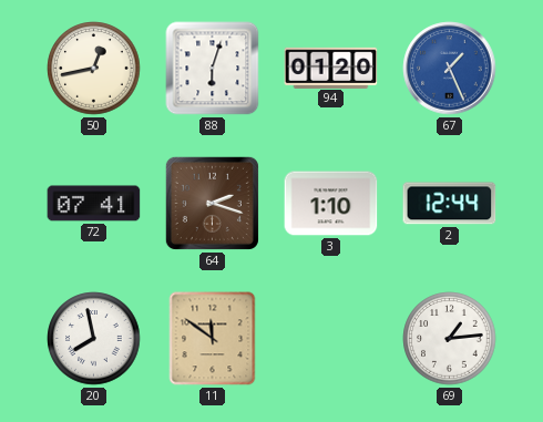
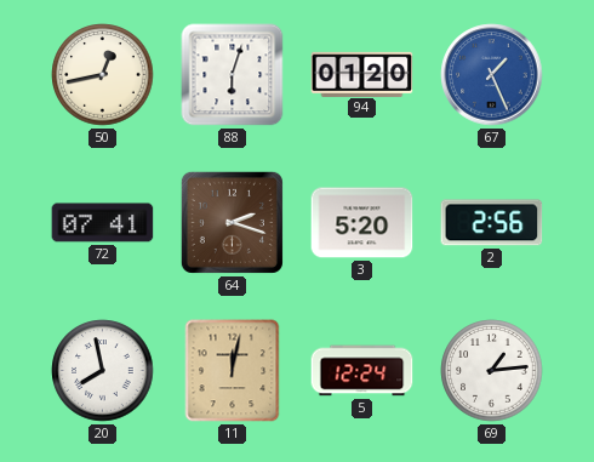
3: 1:10 -> 5:20
2: 12:44 -> 2:56
11: 11:51 -> 12:02
5: none -> 12:24
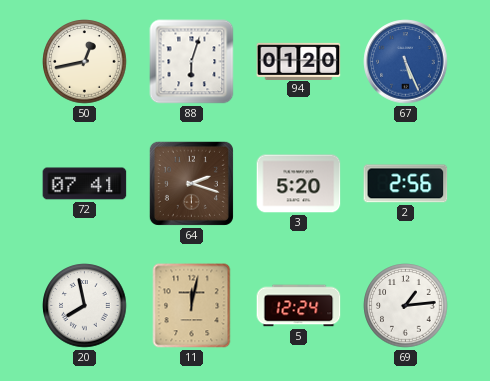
67: 1:26 -> 5:26
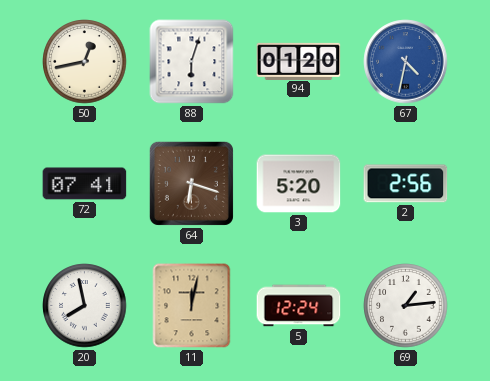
67: 5:26 -> 4:32
64: 2:18 -> 6:18
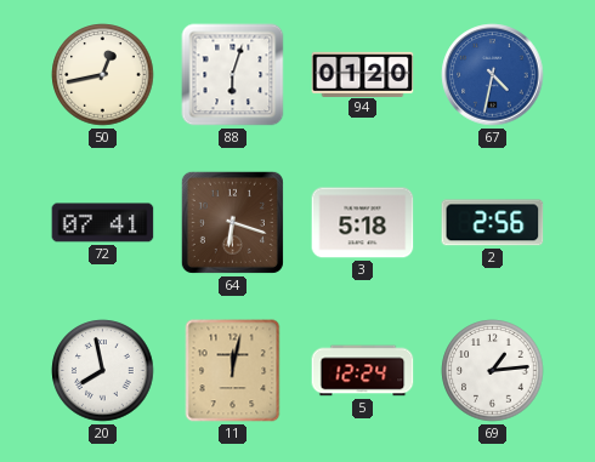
3: 5:20 -> 5:18
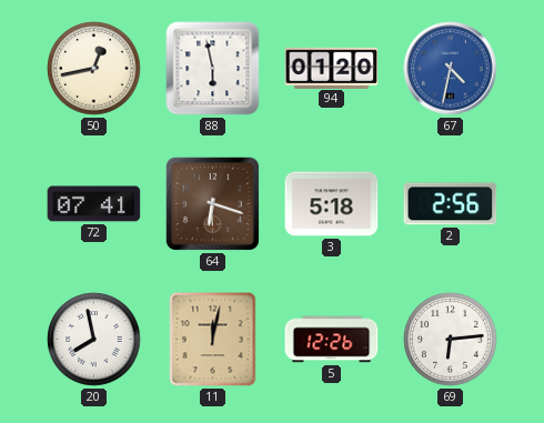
88: 6:03 -> 5:58
5: 12:24 -> 12:26
69: 1:14 -> 6:14
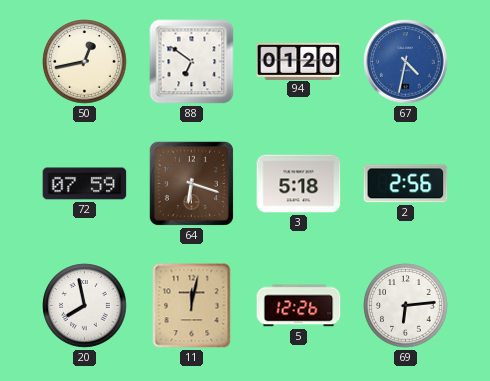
88: 5:58 -> 6:51
72: 07:41 -> 07:59
